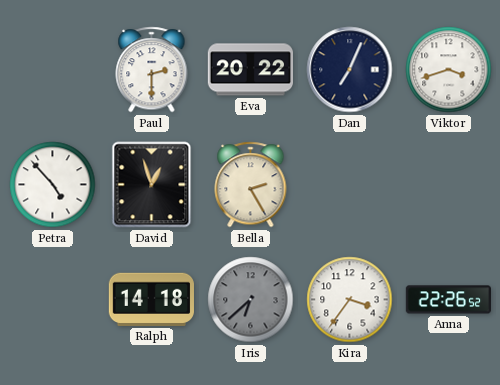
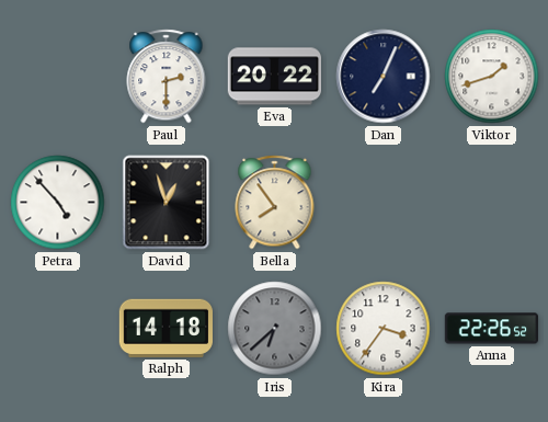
Viktor: 3:42 -> 1:42
Bella: 2:25 -> 7:54
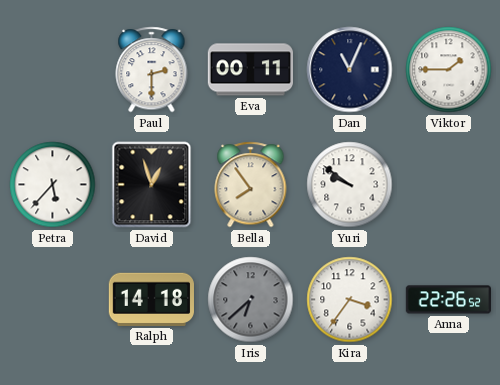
Eva: 20:22 -> 00:11
Dan: 7:04 -> 11:04
Viktor: 1:42 -> 1:45
Petra: 4:53 -> 5:37
Yuri: none -> 9:51
